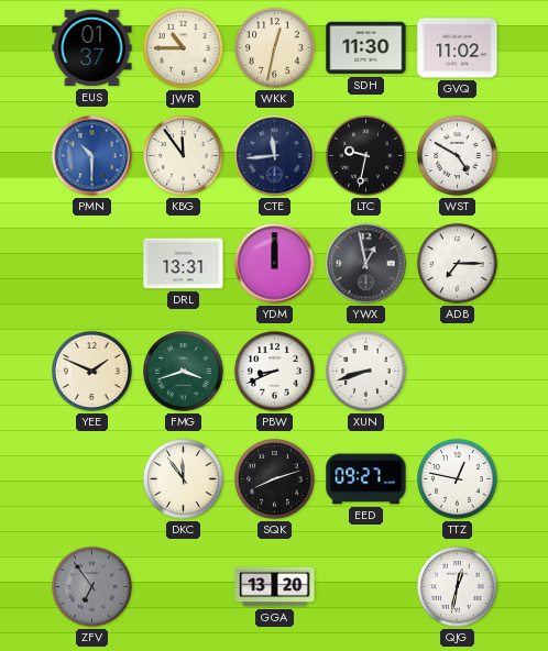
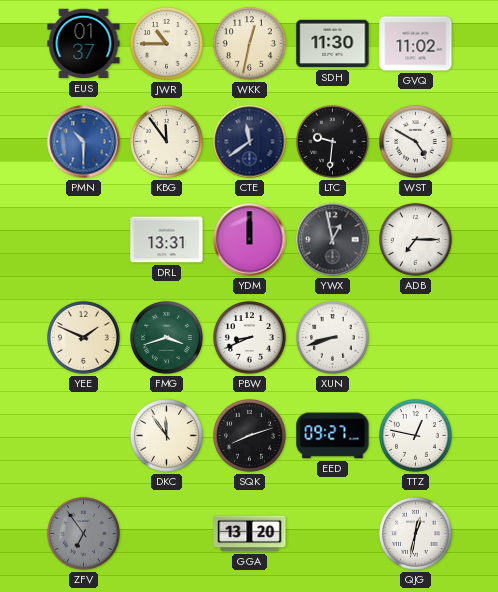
CTE: 11:44 -> 11:39
LTC: 9:32 -> 9:31
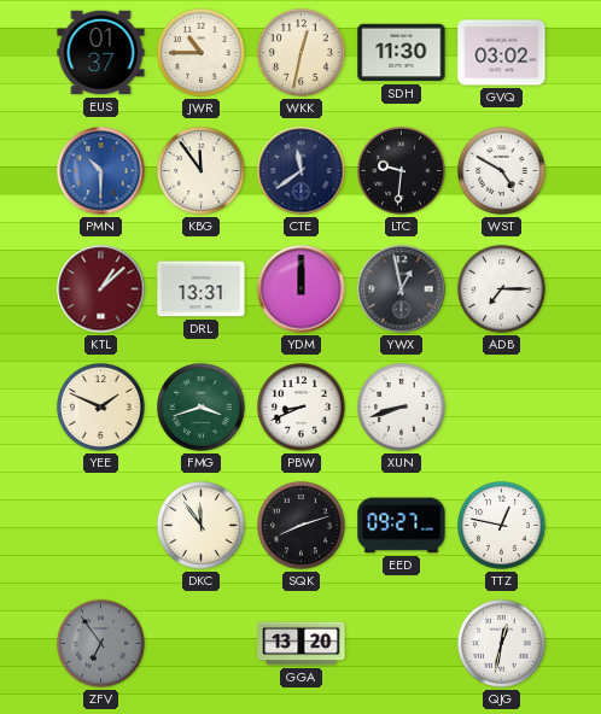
GVQ: 11:02 -> 03:02
KTL: none -> 1:08
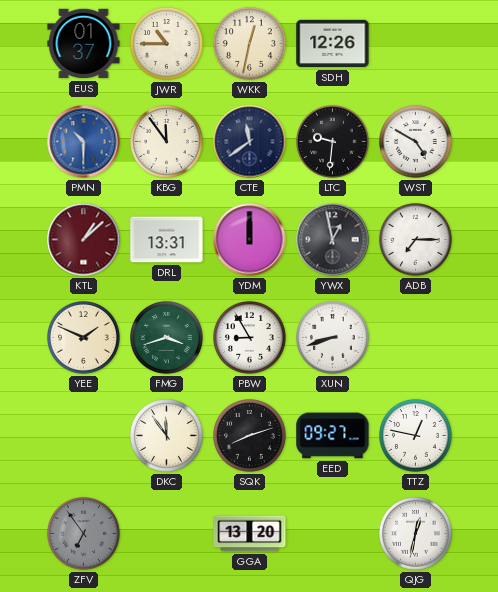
SDH: 11:30 -> 12:26
GVQ: 03:02 -> none
PBW: 8:41 -> 8:55
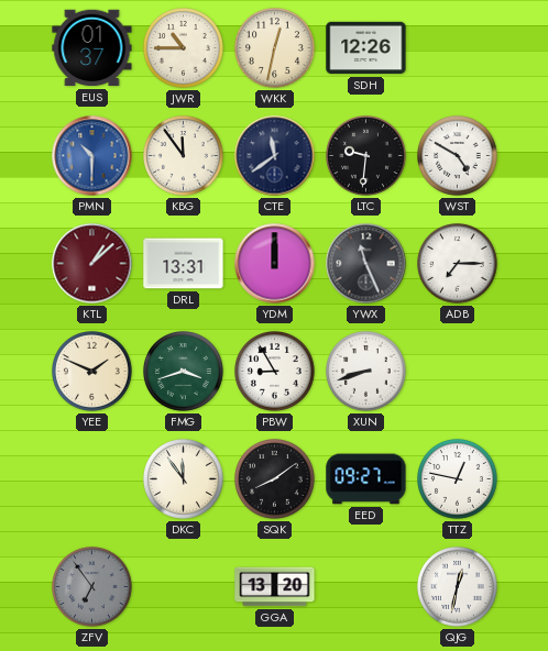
YWX: 12:58 -> 11:26
SQK: 8:12 -> 8:09
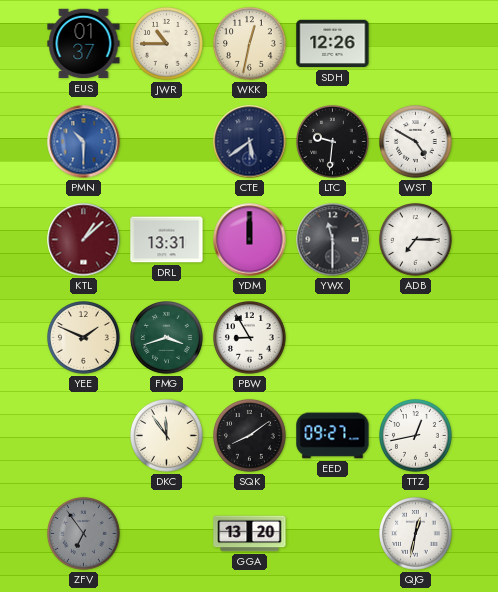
KBG: 11:54 -> none
CTE: 11:39 -> 5:39
YWX: 11:26 -> 11:30
XUN: 8:42 -> none
TTZ: 12:47 -> 12:43
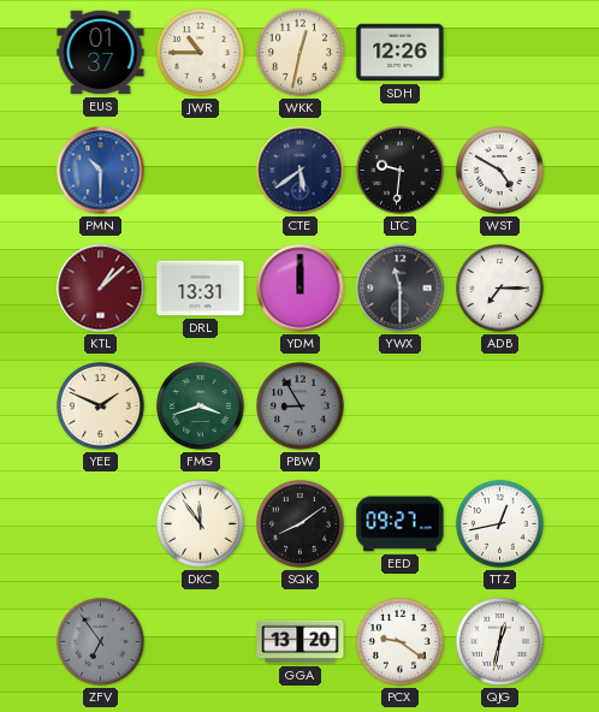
PBW dial: white -> grey
PCX: none -> 9:21
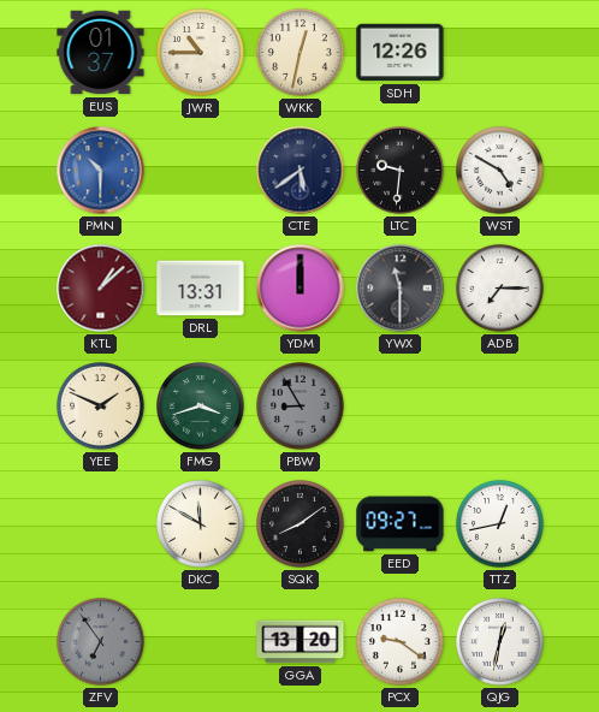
DKC: 11:54 -> 11:50
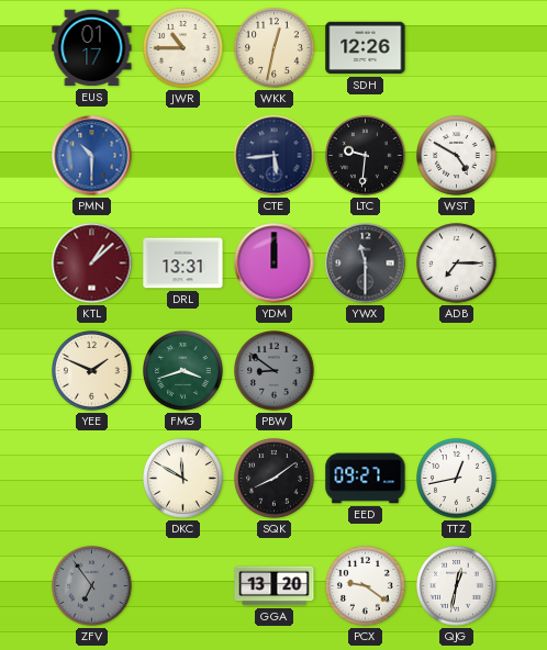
EUS: 01:37 -> 01:17
CTE: 5:39 -> 5:44
PBW: 8:55 -> 8:51
